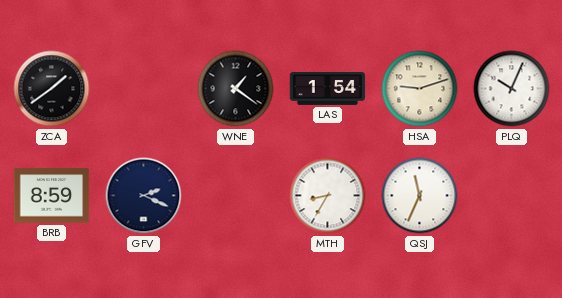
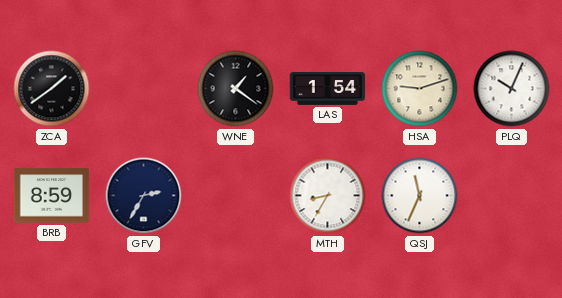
GFV: 2:19 -> 2:35
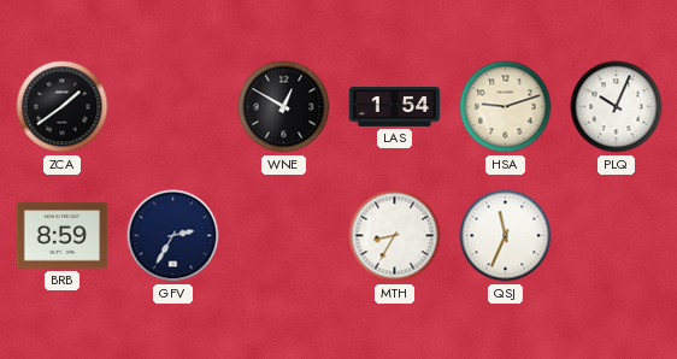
WNE: 1:21 -> 12:50
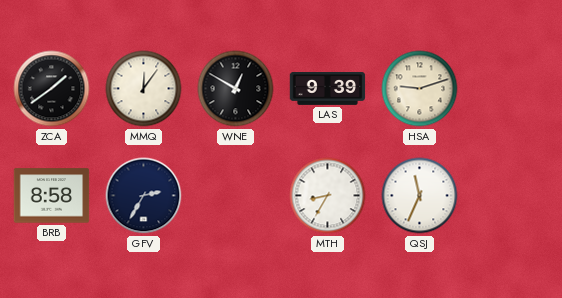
MMQ: none -> 12:06
LAS: 1:54 -> 9:39
PLQ: 10:04 -> none
BRB: 8:59 -> 8:58
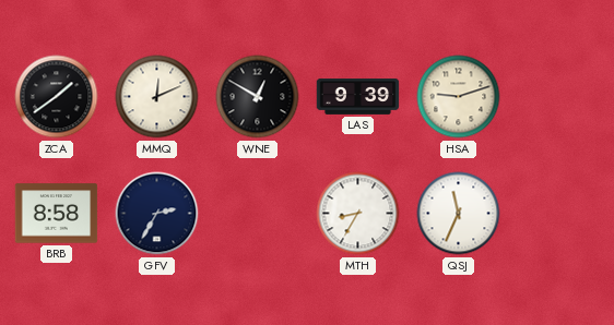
MMQ: 12:06 -> 12:11
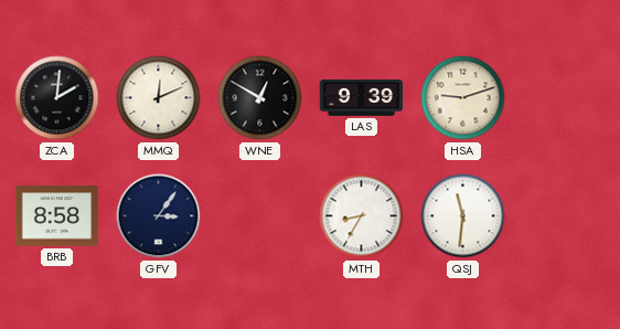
ZCA: 1:39 -> 2:01
GFV: 2:35 -> 3:06
QSJ: 11:34 -> 11:31
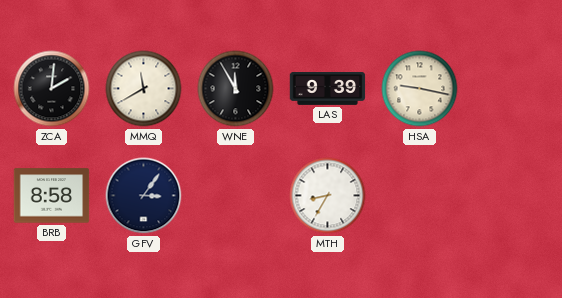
MMQ: 12:11 -> 11:40
WNE: 12:50 -> 11:55
HSA: 9:12 -> 9:17
QSJ: 11:31 -> none
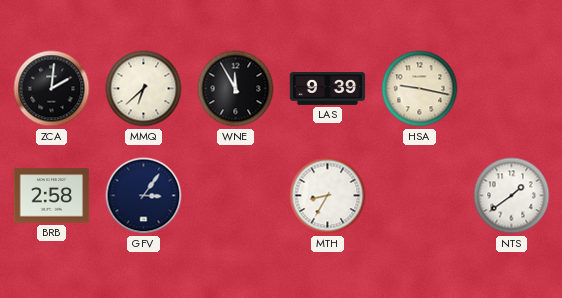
MMQ: 11:40 -> 6:38
BRB: 8:58 -> 2:58
NTS: none -> 1:39
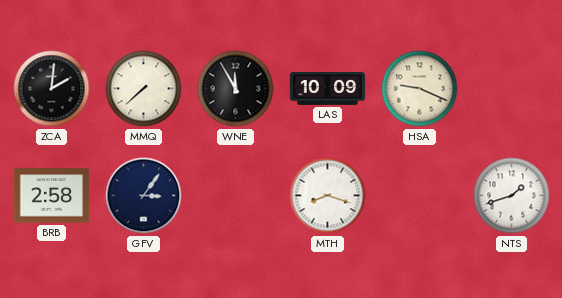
MMQ: 6:38 -> 7:38
LAS: 9:39 -> 10:09
HSA: 9:17 -> 9:19
MTH: 8:35 -> 8:18
NTS: 1:39 -> 1:42
